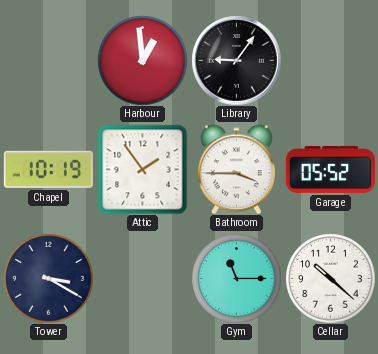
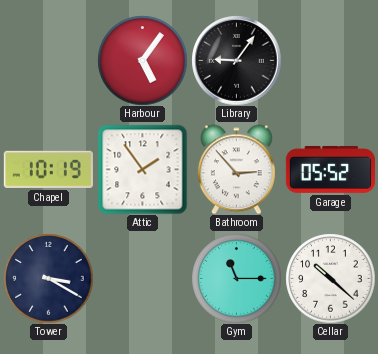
Harbour: 12:59 -> 5:06
Bathroom: 3:45 -> 2:53
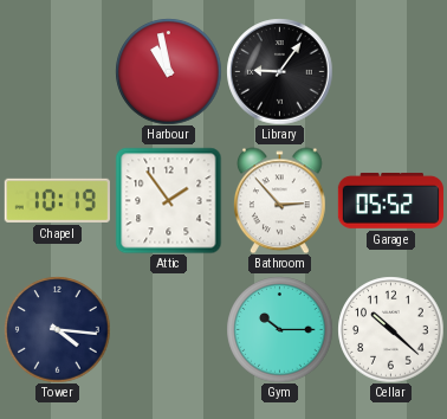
Harbour: 5:06 -> 10:58
Tower: 3:20 -> 4:16
Gym: 11:15 -> 10:15
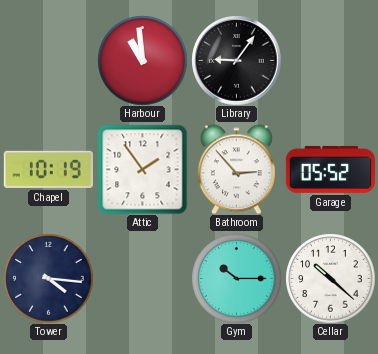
Harbour: 10:58 -> 10:59
